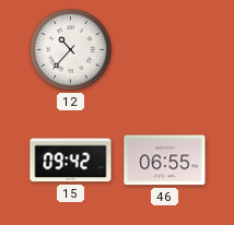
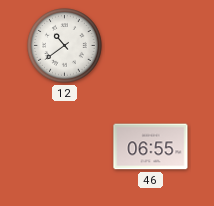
12: 10:37 -> 10:39
15: 09:42 -> none
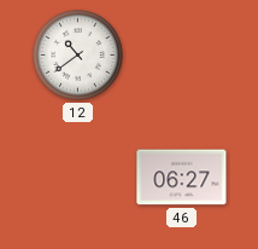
46: 06:55 -> 06:27
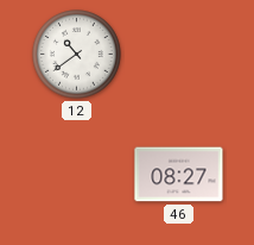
46: 06:27 -> 08:27
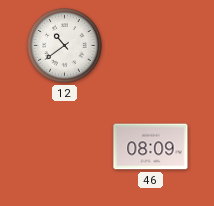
46: 08:27 -> 08:09
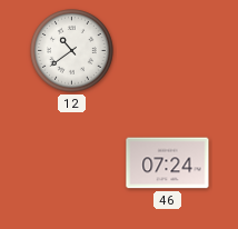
46: 08:09 -> 07:24
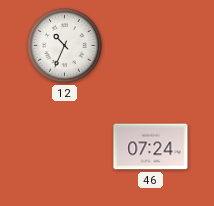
12: 10:39 -> 10:34
